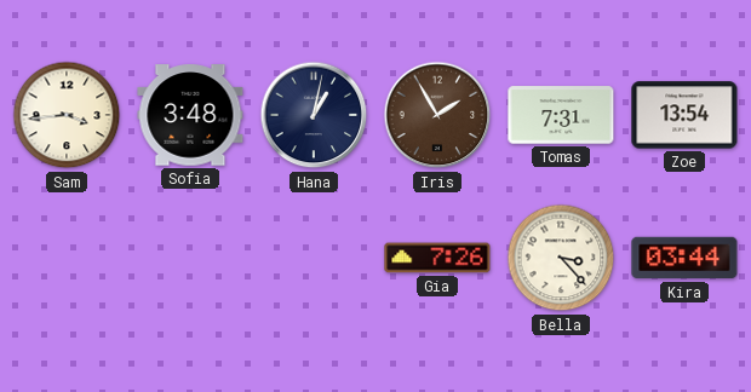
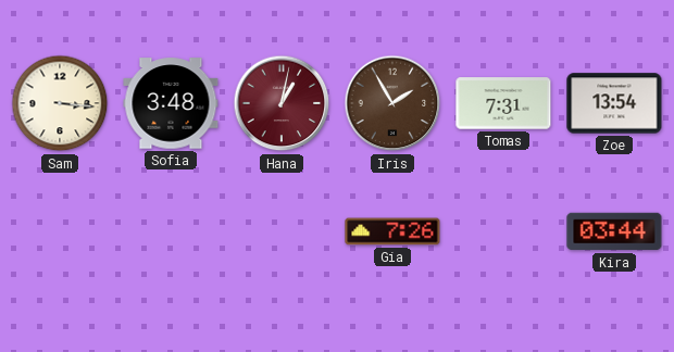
Sam: 3:44 -> 3:16
Hana dial: navy -> burgundy
Bella: 3:23 -> none
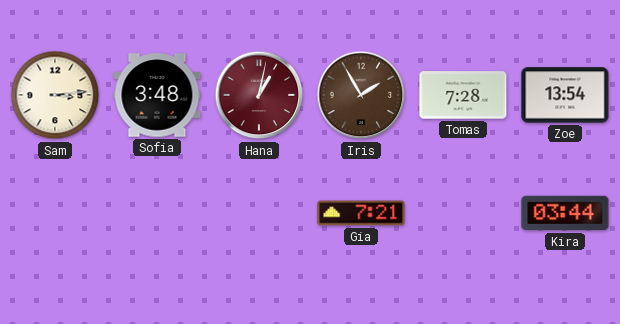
Sam: 3:16 -> 3:14
Tomas: 7:31 -> 7:28
Gia: 7:26 -> 7:21
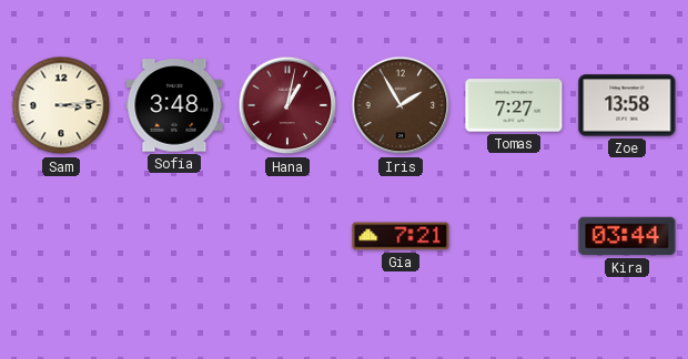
Tomas: 7:28 -> 7:27
Zoe: 13:54 -> 13:58
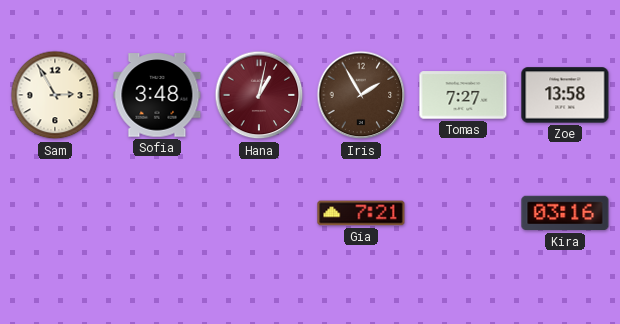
Sam: 3:14 -> 2:55
Kira: 03:44 -> 03:16
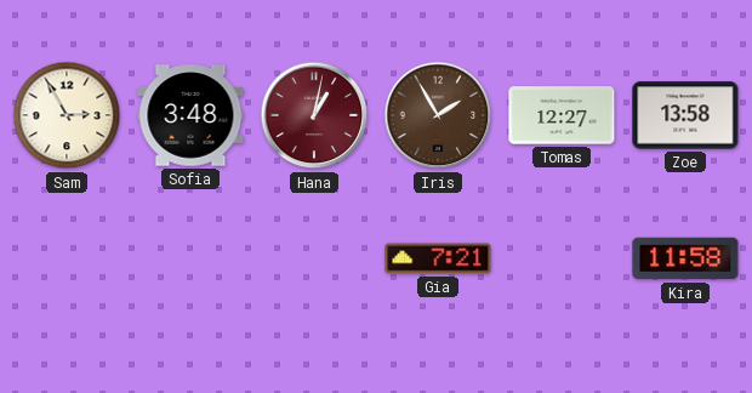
Tomas: 7:27 -> 12:27
Kira: 03:16 -> 11:58
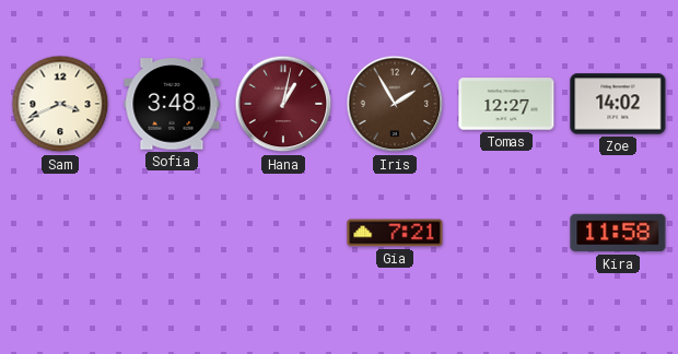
Sam: 2:55 -> 3:41
Zoe: 13:58 -> 14:02
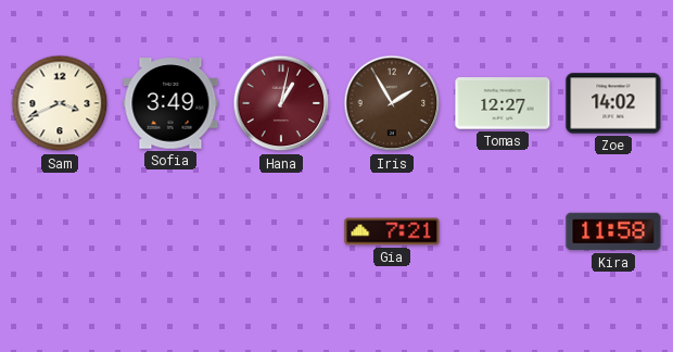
Sofia: 3:48 -> 3:49
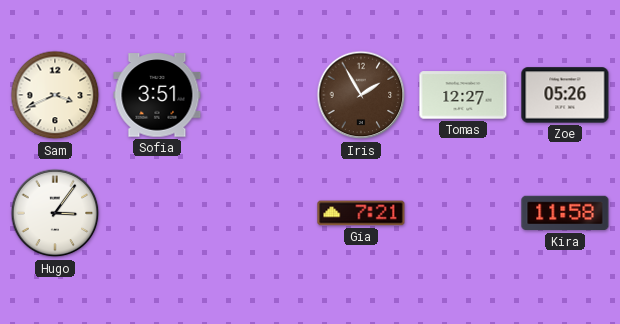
Sofia: 3:49 -> 3:51
Hana: 1:02 -> none
Zoe: 14:02 -> 05:26
Hugo: none -> 3:06
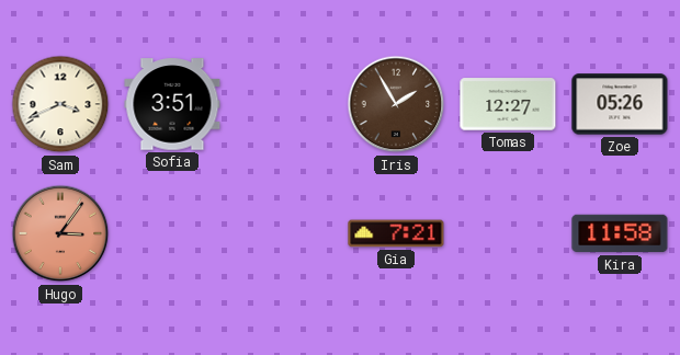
Hugo dial: white -> salmon
